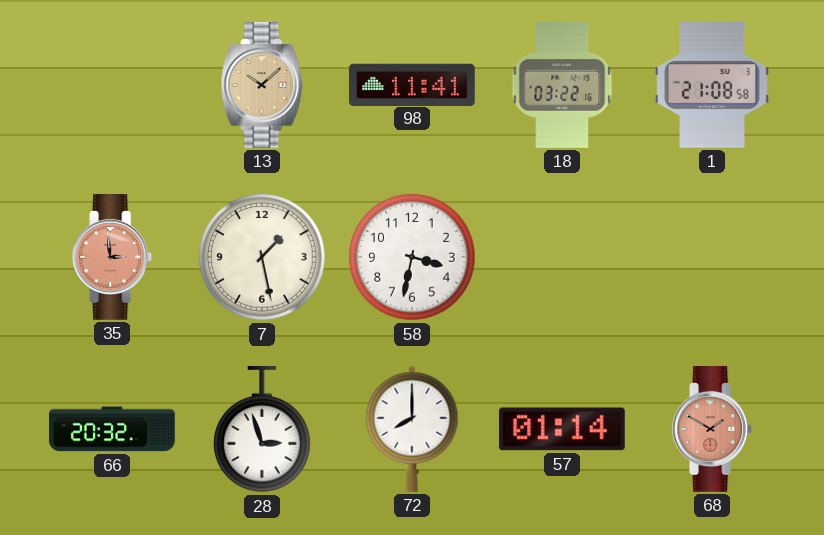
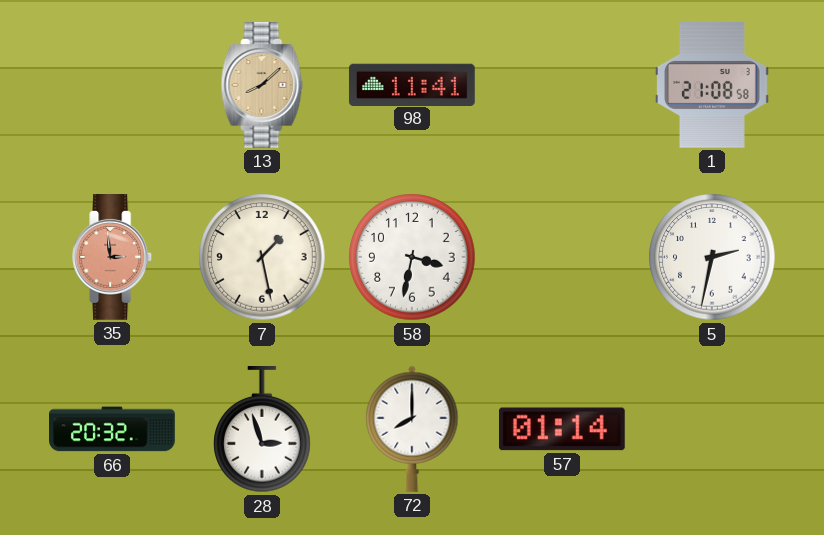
13: 10:08 -> 8:08
18: 03:22 -> none
5: none -> 2:32
68: 1:50 -> none
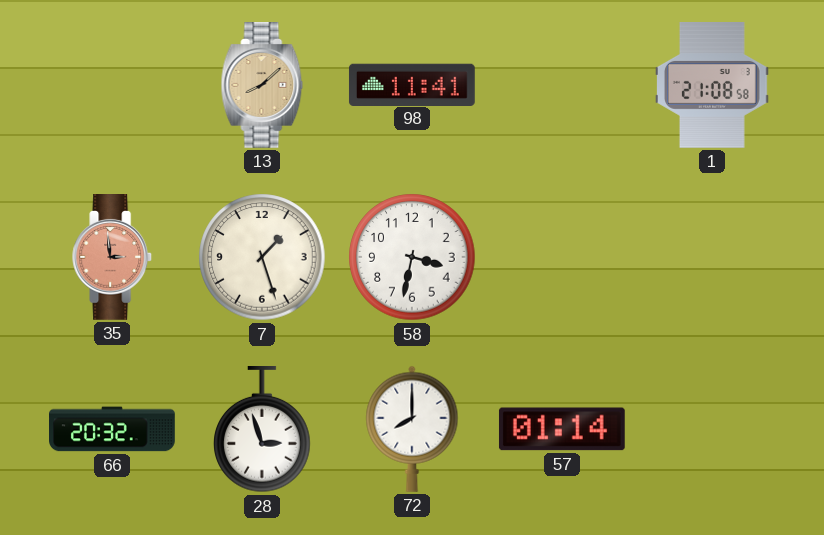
7: 1:28 -> 1:27
5: 2:32 -> none
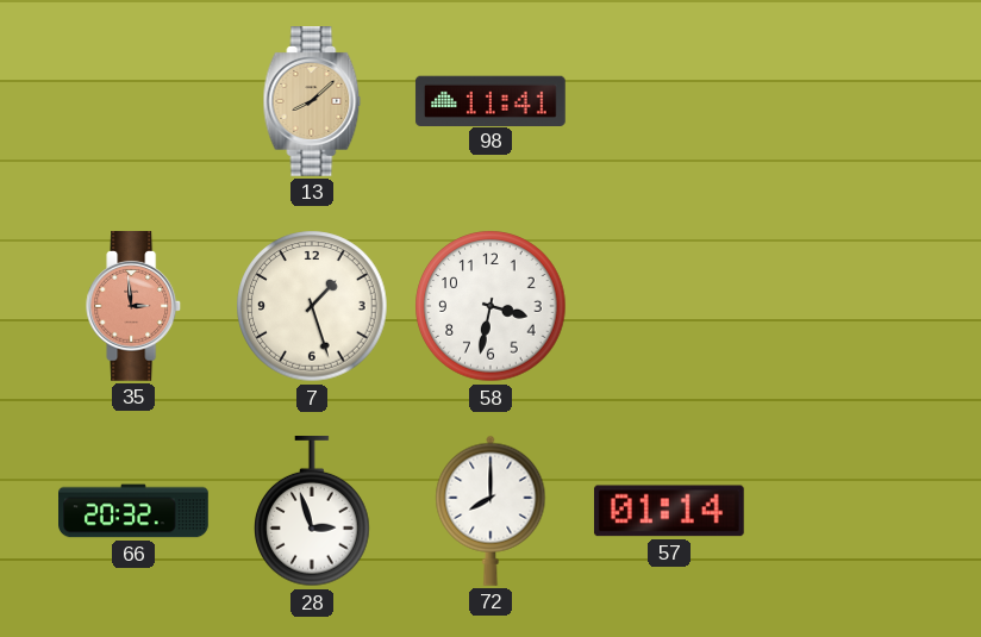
1: 21:08 -> none
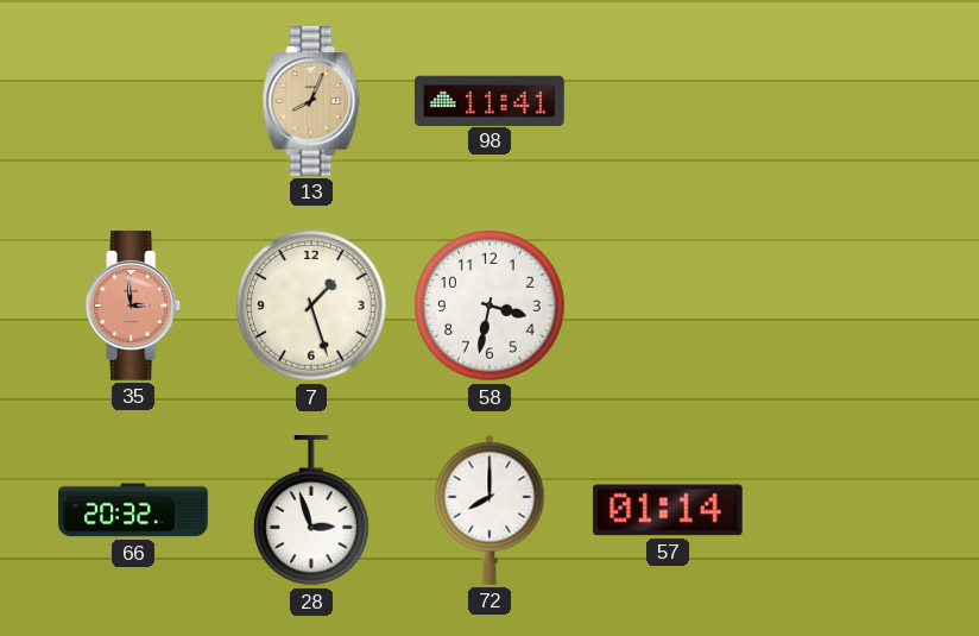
13: 8:08 -> 8:04
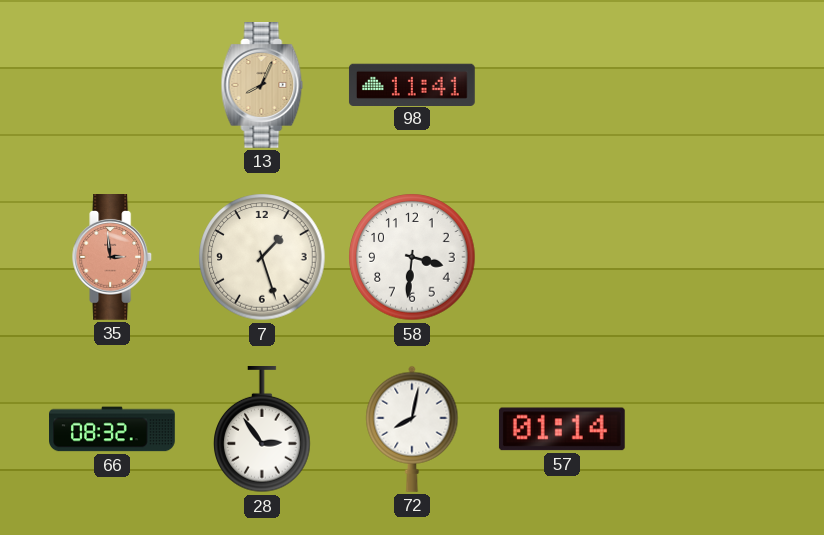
58: 3:32 -> 3:31
66: 20:32 -> 08:32
28: 2:57 -> 2:54
72: 8:00 -> 8:02
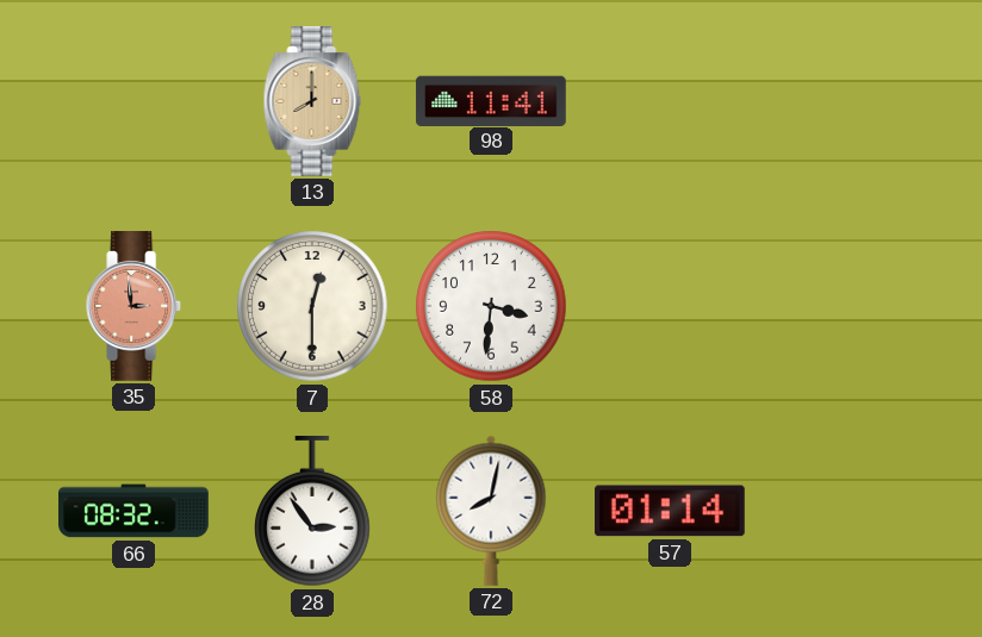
13: 8:04 -> 8:00
7: 1:27 -> 12:30
